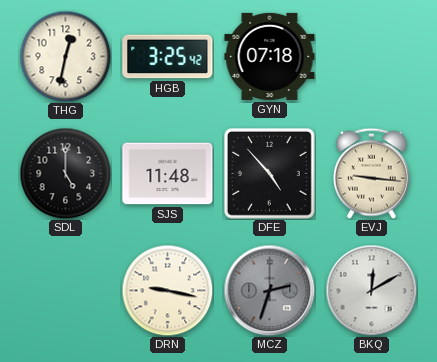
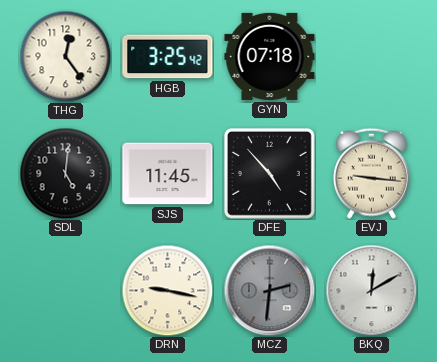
THG: 12:32 -> 12:24
SDL: 5:00 -> 5:01
SJS: 11:48 -> 11:45
MCZ: 2:33 -> 2:31
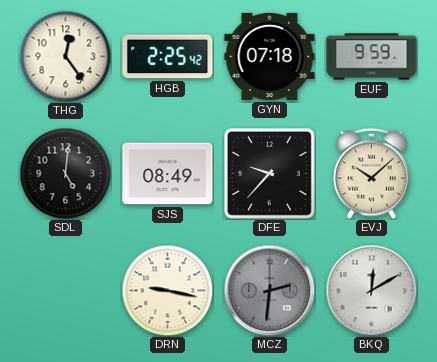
HGB: 3:25 -> 2:25
EUF: none -> 9:59
SJS: 11:45 -> 08:49
DFE: 4:53 -> 9:37
EVJ: 9:16 -> 10:08
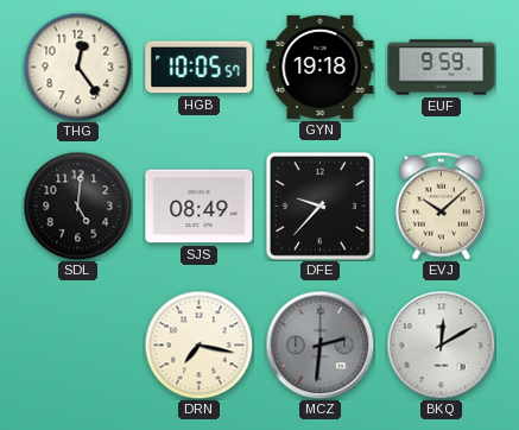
HGB: 2:25 -> 10:05
GYN: 07:18 -> 19:18
DRN: 9:17 -> 7:17
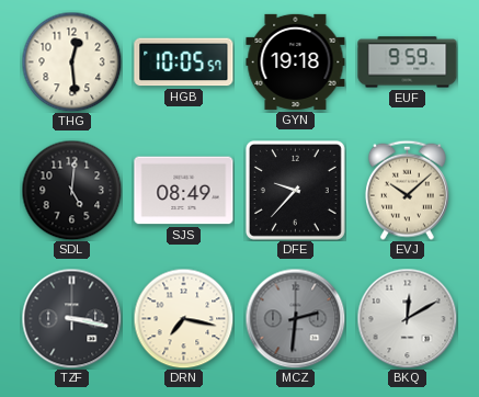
THG: 12:24 -> 12:29
TZF: none -> 3:17
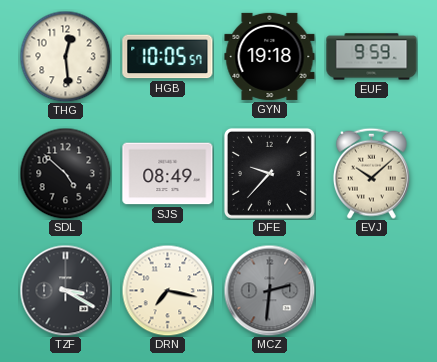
SDL: 5:01 -> 4:52
TZF: 3:17 -> 3:20
BKQ: 12:10 -> none
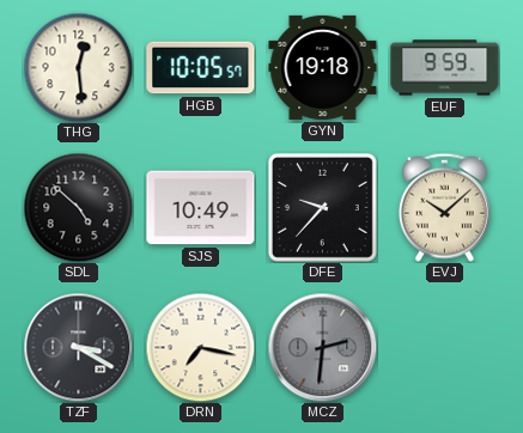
SJS: 08:49 -> 10:49
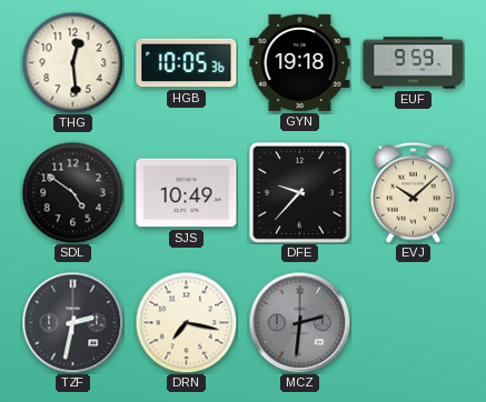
HGB: 10:05:57 -> 10:05:36
SDL: 4:52 -> 4:51
TZF: 3:20 -> 2:32
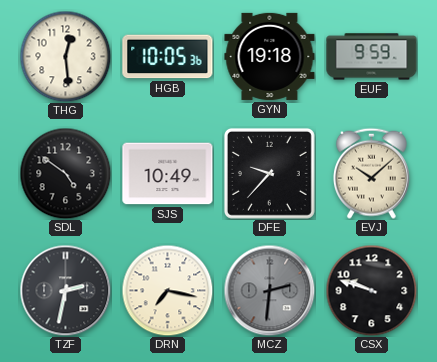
CSX: none -> 9:48
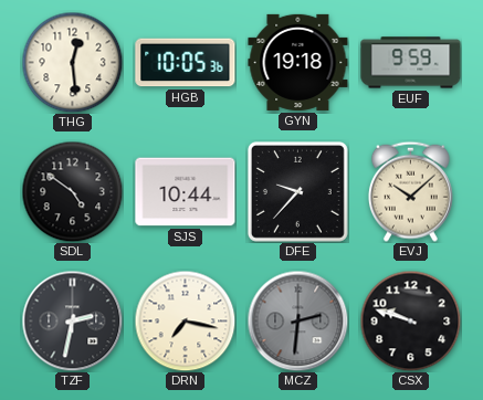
SJS: 10:49 -> 10:44
